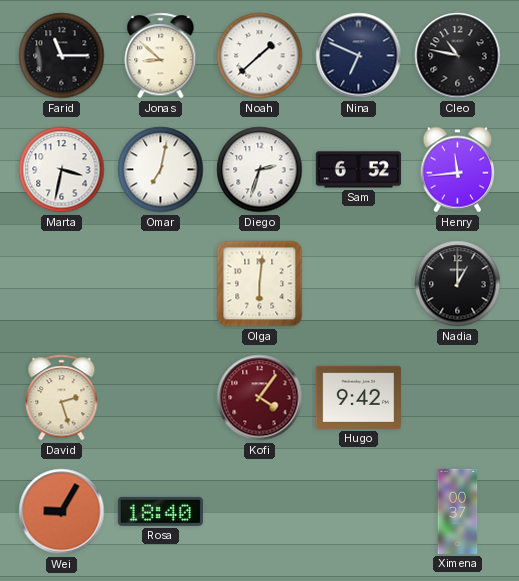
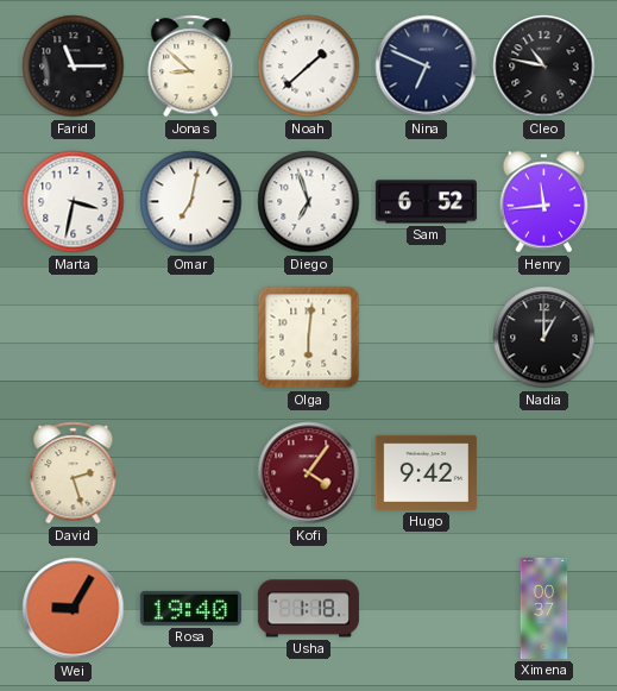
Diego: 2:33 -> 6:57
Rosa: 18:40 -> 19:40
Usha: none -> 1:18
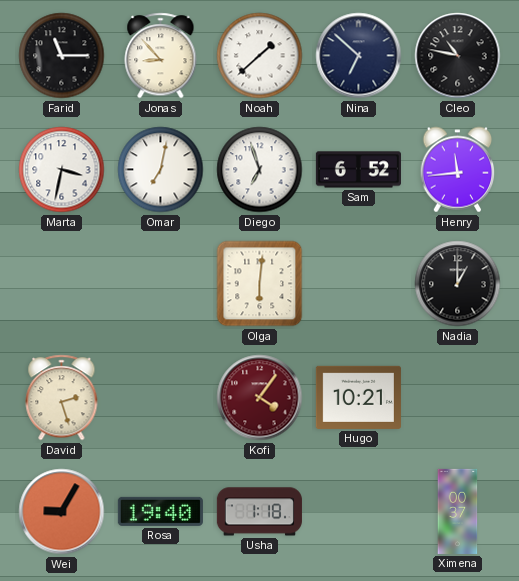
Jonas: 8:52 -> 8:53
Nina: 6:49 -> 6:52
Hugo: 9:42 -> 10:21
